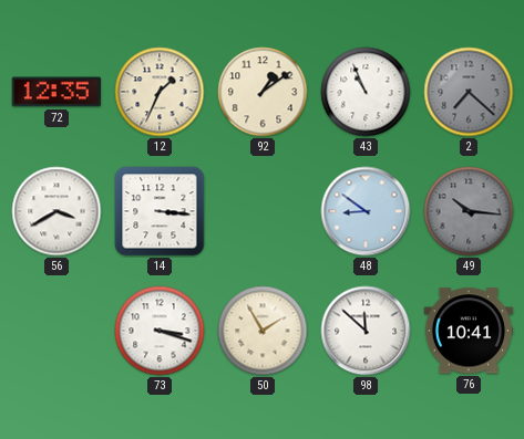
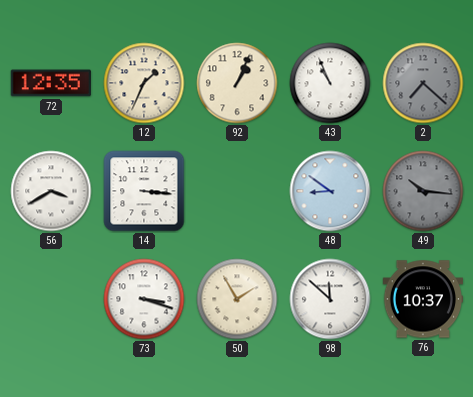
92: 1:09 -> 1:04
76: 10:41 -> 10:37
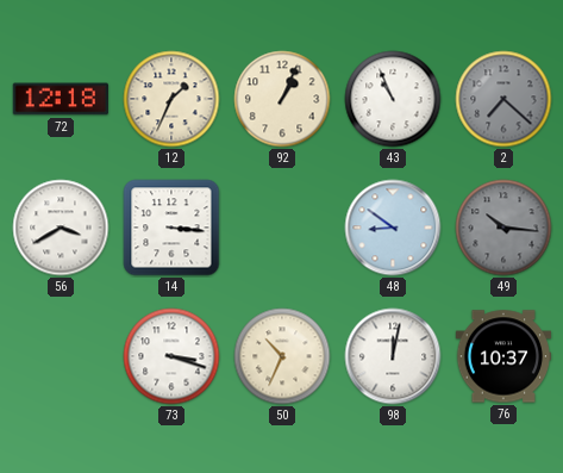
72: 12:35 -> 12:18
50: 1:55 -> 10:34
98: 11:52 -> 12:02
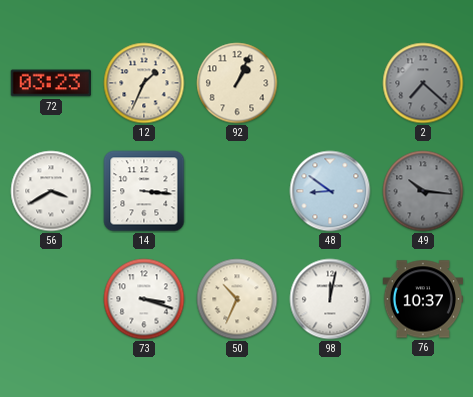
72: 12:18 -> 03:23
43: 10:56 -> none
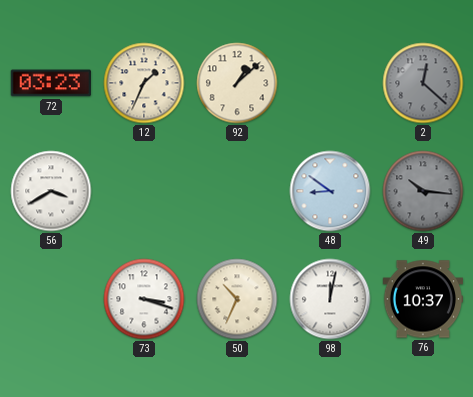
92: 1:04 -> 1:08
2: 7:22 -> 12:22
14: 3:16 -> none
